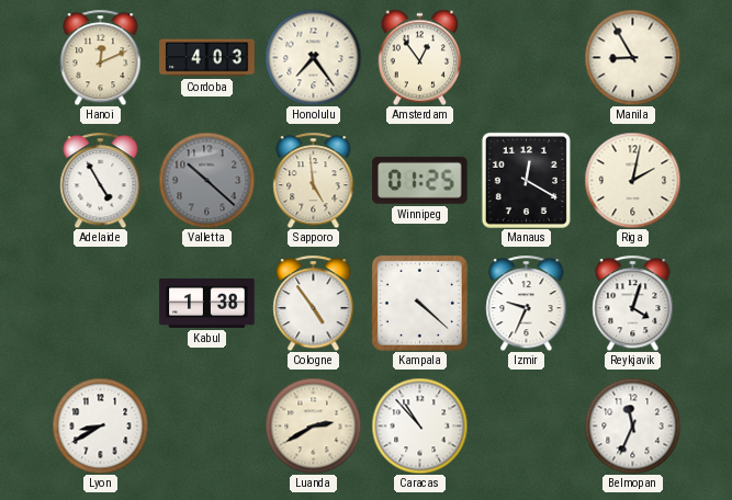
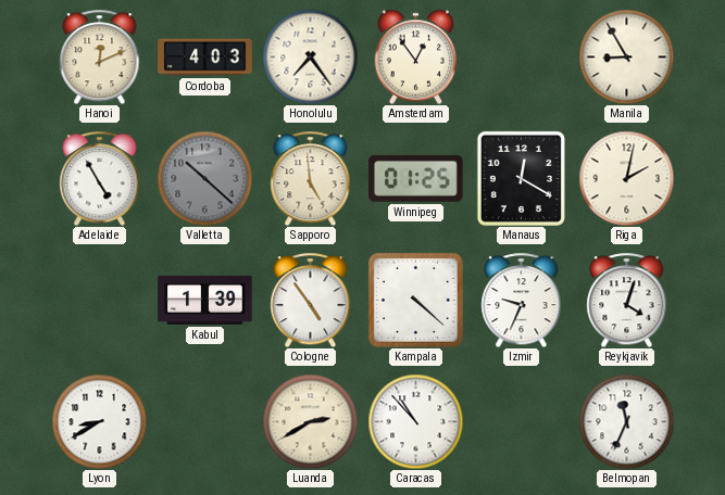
Kabul: 1:38 -> 1:39
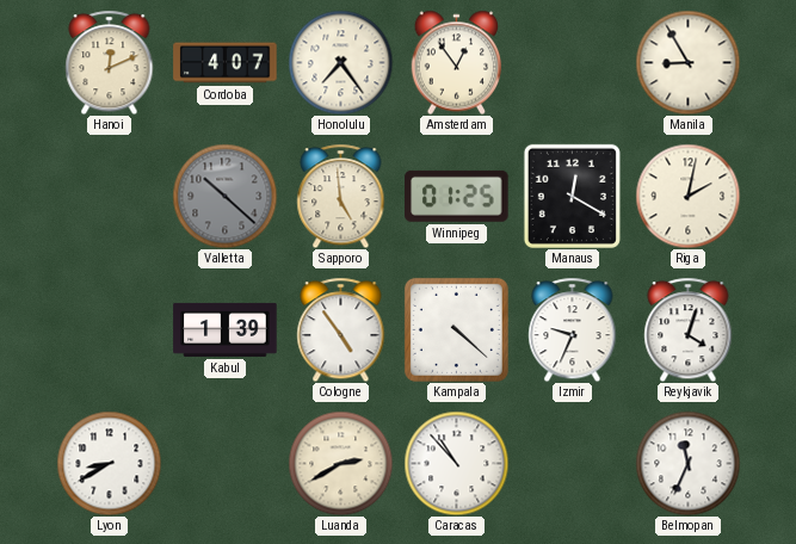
Cordoba: 4:03 -> 4:07
Adelaide: 4:55 -> none
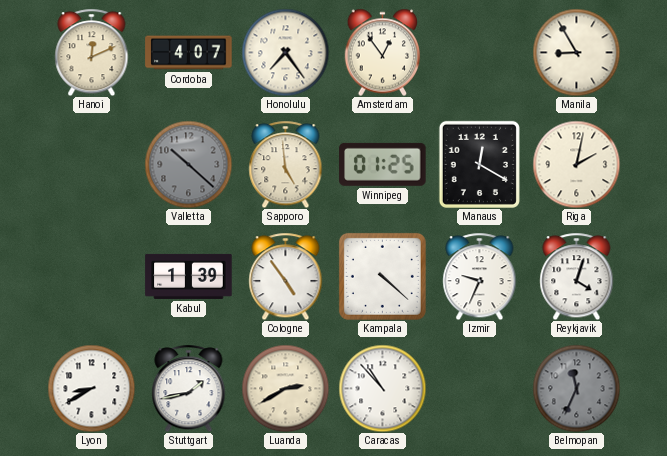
Stuttgart: none -> 1:43
Belmopan dial: white -> grey
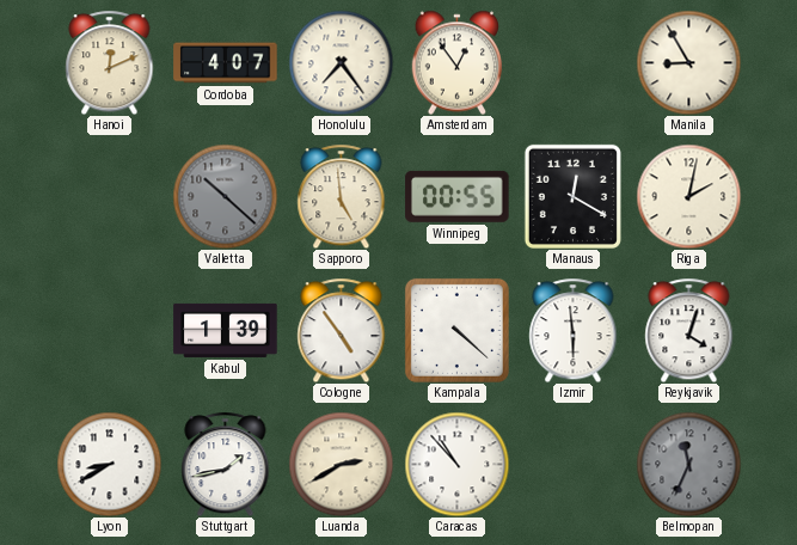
Winnipeg: 01:25 -> 00:55
Izmir: 9:34 -> 5:59
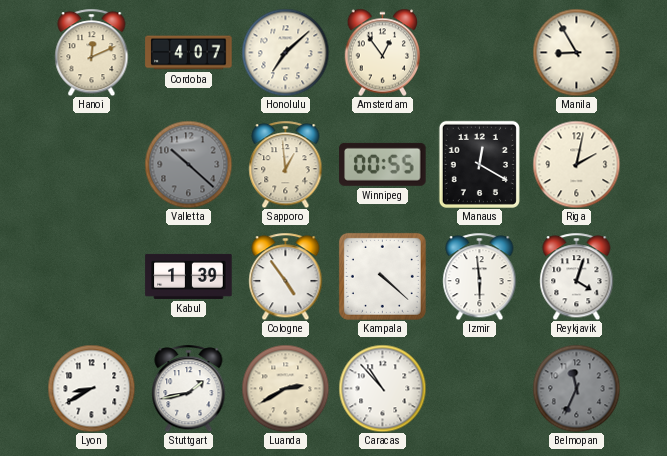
Honolulu: 7:24 -> 7:08
Sapporo: 4:59 -> 12:59
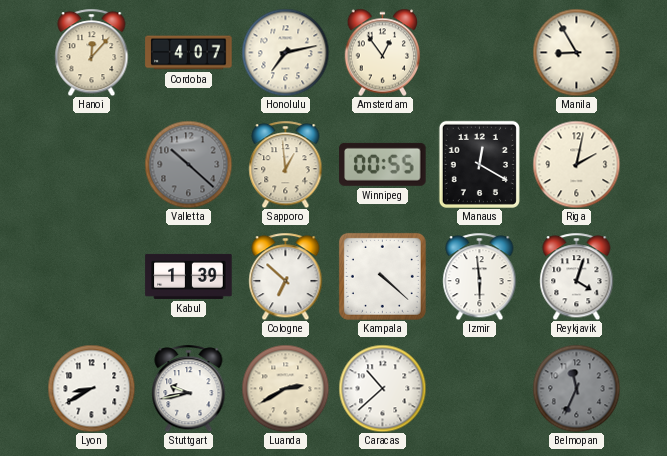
Hanoi: 12:11 -> 12:07
Honolulu: 7:08 -> 7:13
Cologne: 4:54 -> 6:52
Stuttgart: 1:43 -> 9:43
Caracas: 10:53 -> 10:38
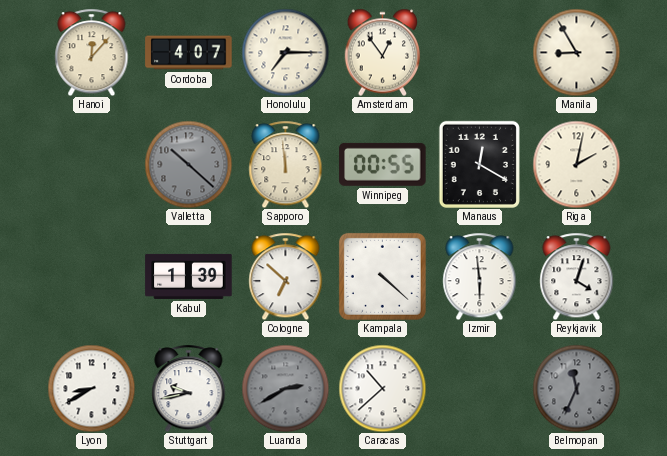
Honolulu: 7:13 -> 7:15
Sapporo: 12:59 -> 11:59
Luanda dial: cream -> grey
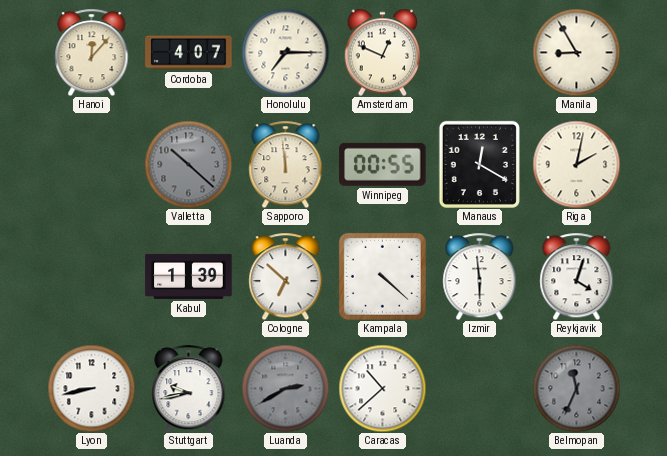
Amsterdam: 12:54 -> 12:49
Lyon: 8:40 -> 8:43
